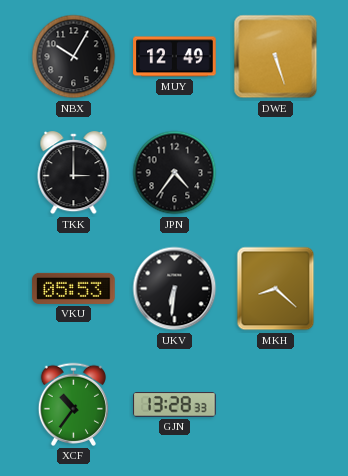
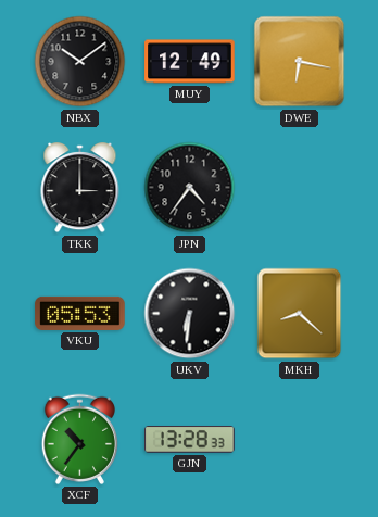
NBX: 10:05 -> 10:09
DWE: 5:27 -> 6:17
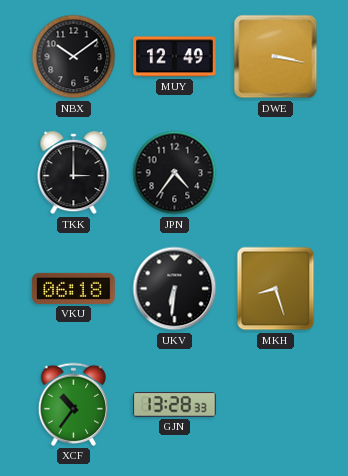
DWE: 6:17 -> 3:17
VKU: 05:53 -> 06:18
MKH: 8:22 -> 8:27
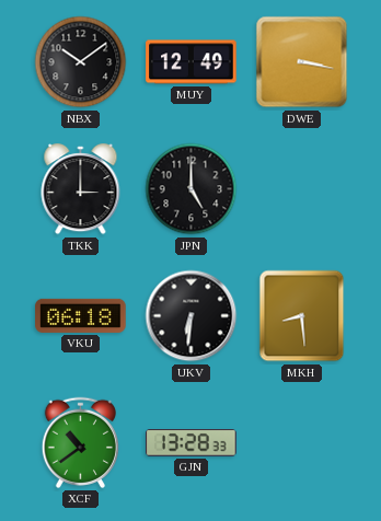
JPN: 4:36 -> 5:00
MKH: 8:27 -> 8:29
XCF: 10:36 -> 10:39
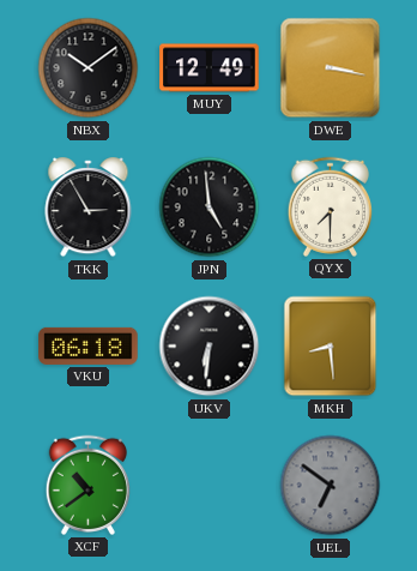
TKK: 3:00 -> 2:55
JPN: 5:00 -> 4:59
QYX: none -> 7:30
GJN: 13:28 -> none
UEL: none -> 6:51
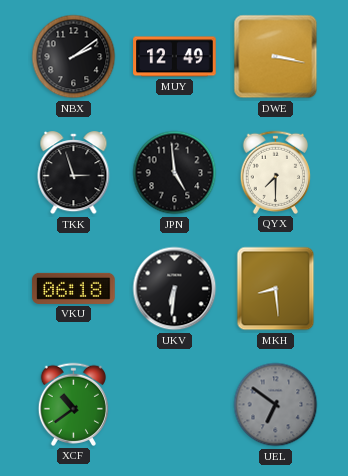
NBX: 10:09 -> 2:09
TKK: 2:55 -> 2:57
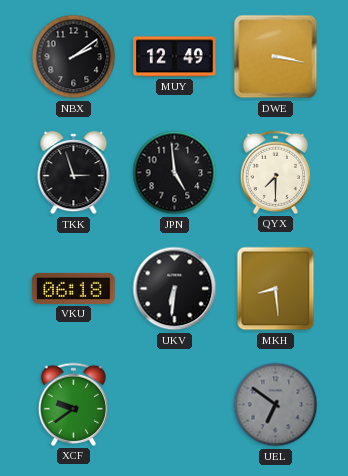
XCF: 10:39 -> 9:39
